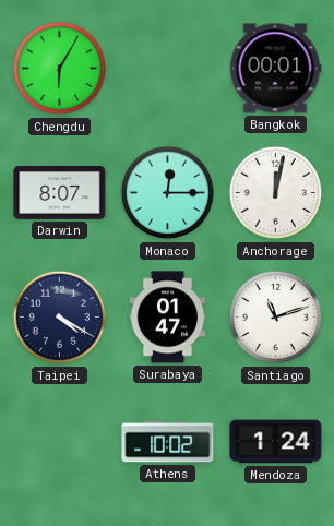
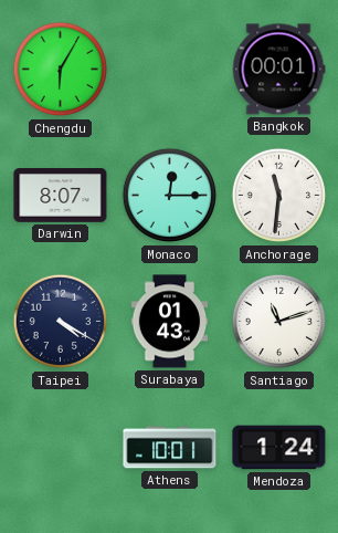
Anchorage: 12:02 -> 11:31
Surabaya: 01:47 -> 01:43
Athens: 10:02 -> 10:01
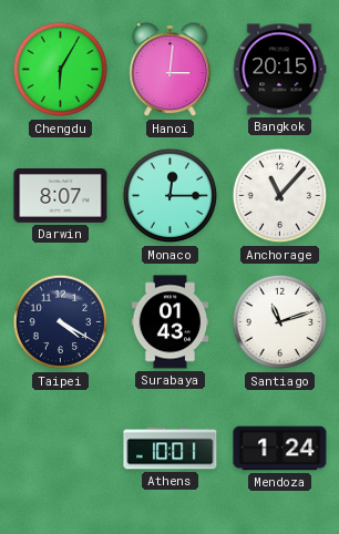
Hanoi: none -> 3:01
Bangkok: 00:01 -> 20:15
Anchorage: 11:31 -> 11:07
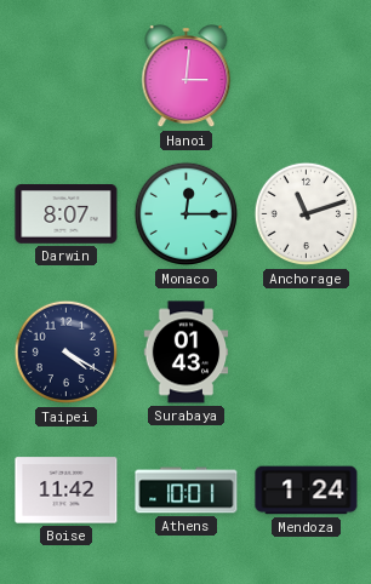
Chengdu: 6:05 -> none
Bangkok: 20:15 -> none
Anchorage: 11:07 -> 11:12
Santiago: 11:12 -> none
Boise: none -> 11:42
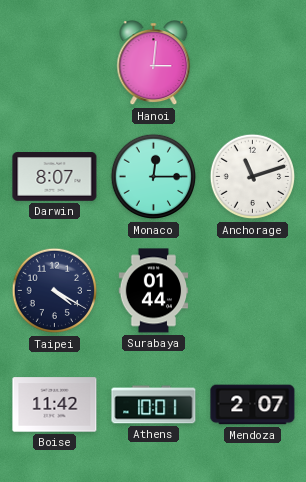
Surabaya: 01:43 -> 01:44
Mendoza: 1:24 -> 2:07
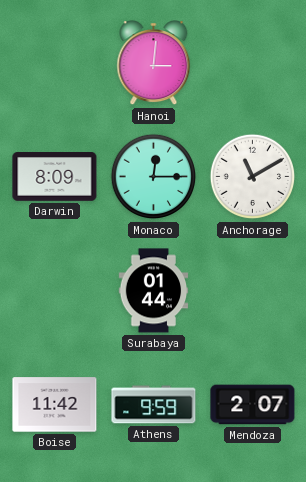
Darwin: 8:07 -> 8:09
Anchorage: 11:12 -> 11:10
Taipei: 4:20 -> none
Athens: 10:01 -> 9:59
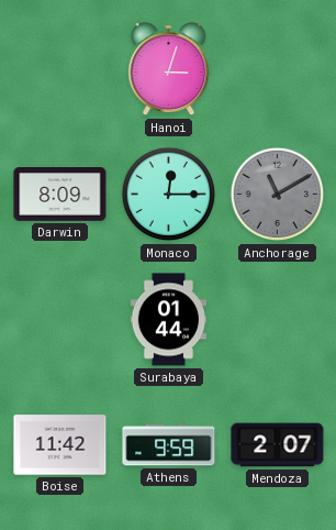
Hanoi: 3:01 -> 3:03
Anchorage dial: white -> grey
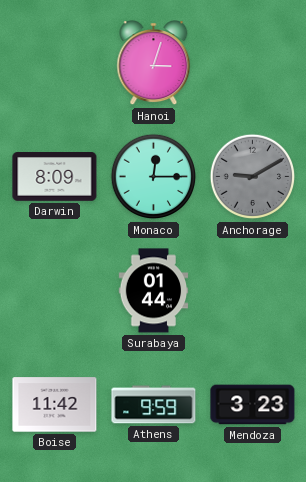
Anchorage: 11:10 -> 9:10
Mendoza: 2:07 -> 3:23
